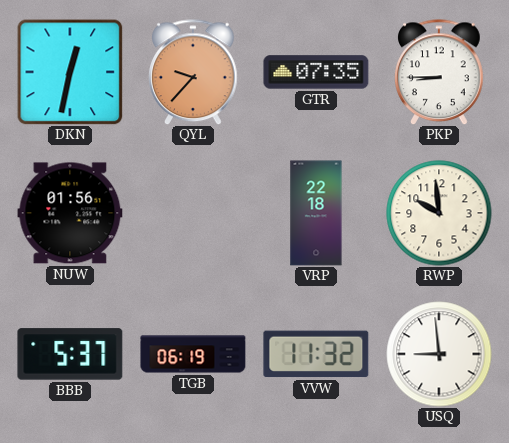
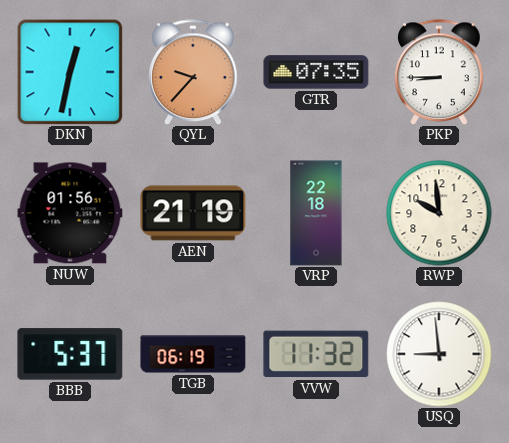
AEN: none -> 21:19
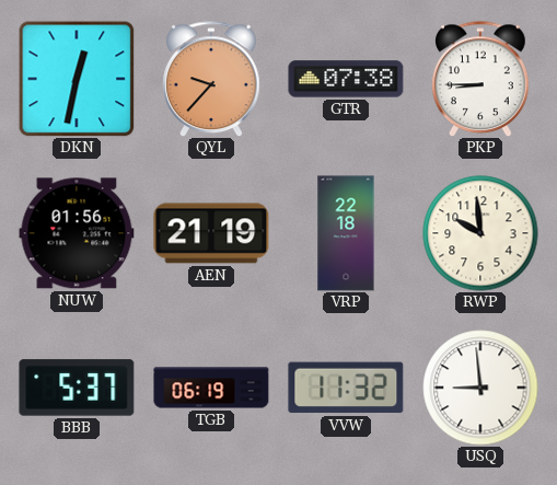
GTR: 07:35 -> 07:38
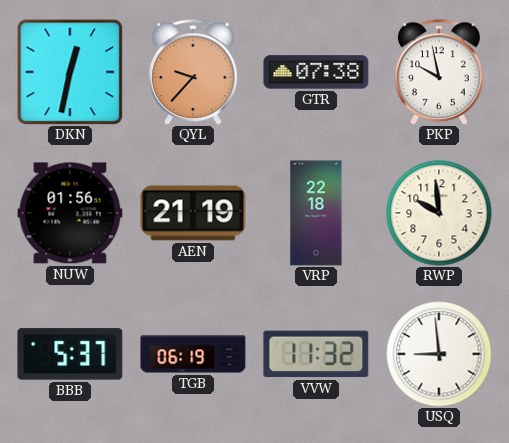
PKP: 8:45 -> 9:58
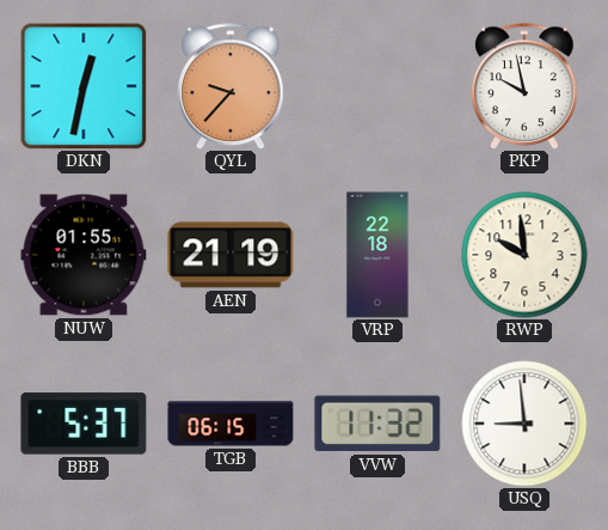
GTR: 07:38 -> none
NUW: 01:56 -> 01:55
TGB: 06:19 -> 06:15
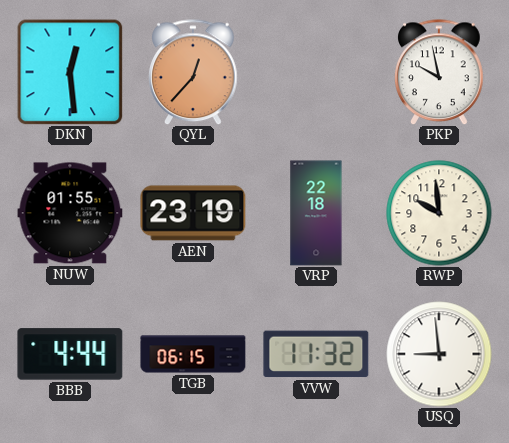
DKN: 12:32 -> 12:29
QYL: 9:37 -> 12:37
AEN: 21:19 -> 23:19
BBB: 5:37 -> 4:44
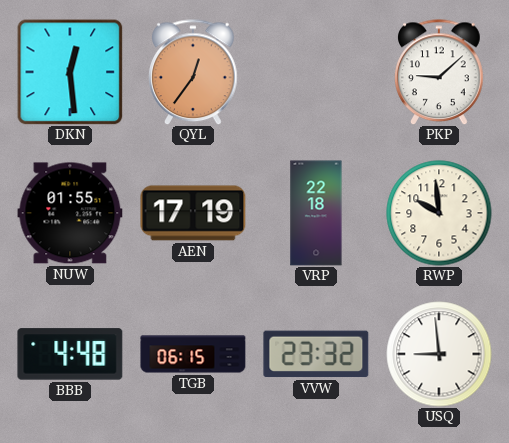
QYL: 12:37 -> 12:36
PKP: 9:58 -> 9:08
AEN: 23:19 -> 17:19
BBB: 4:44 -> 4:48
VVW: 11:32 -> 23:32
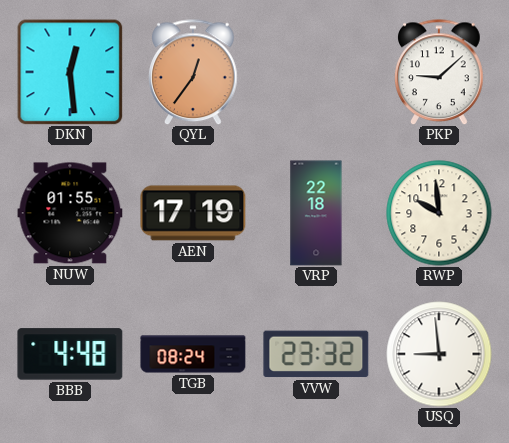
TGB: 06:15 -> 08:24
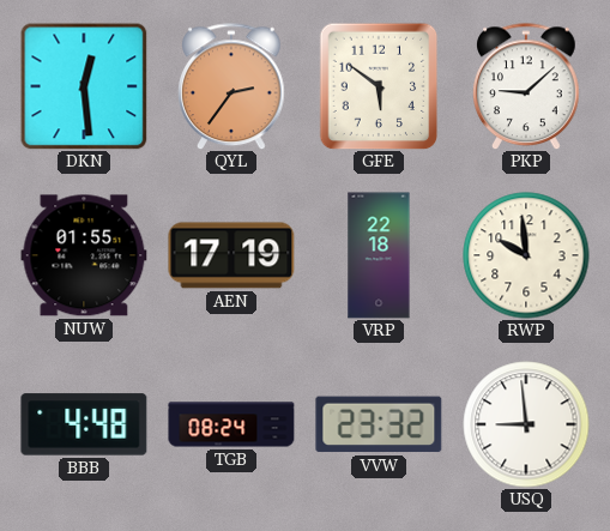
QYL: 12:36 -> 2:36
GFE: none -> 5:51
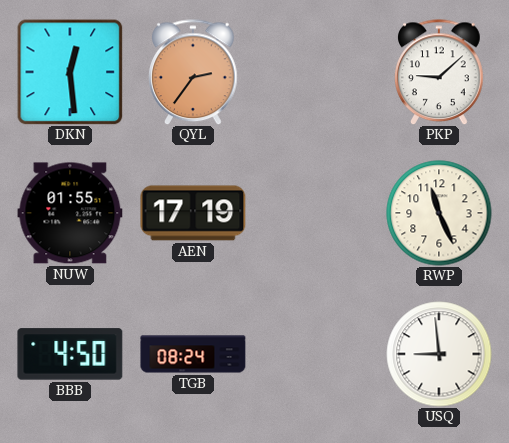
GFE: 5:51 -> none
VRP: 22:18 -> none
RWP: 9:59 -> 11:26
BBB: 4:48 -> 4:50
VVW: 23:32 -> none
